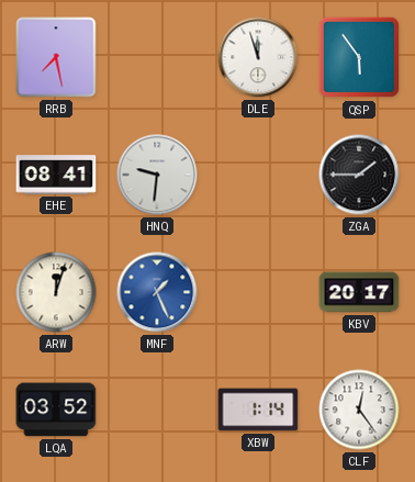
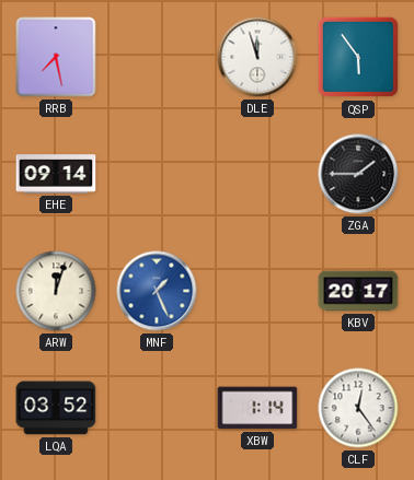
EHE: 08:41 -> 09:14
HNQ: 9:31 -> none
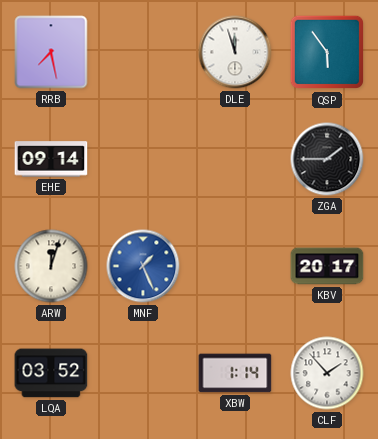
CLF: 12:24 -> 1:53
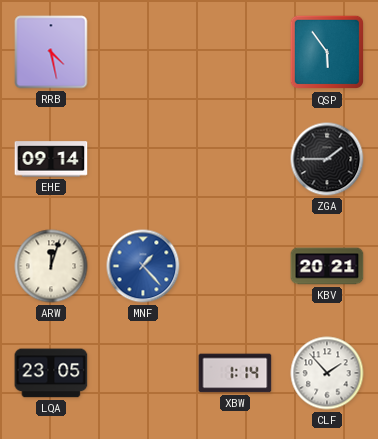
RRB: 7:28 -> 4:28
DLE: 11:57 -> none
MNF: 1:26 -> 1:23
KBV: 20:17 -> 20:21
LQA: 03:52 -> 23:05
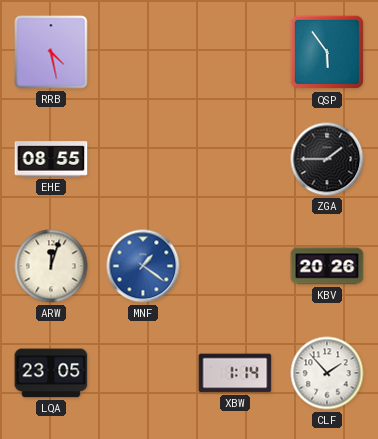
EHE: 09:14 -> 08:55
MNF: 1:23 -> 1:21
KBV: 20:21 -> 20:26
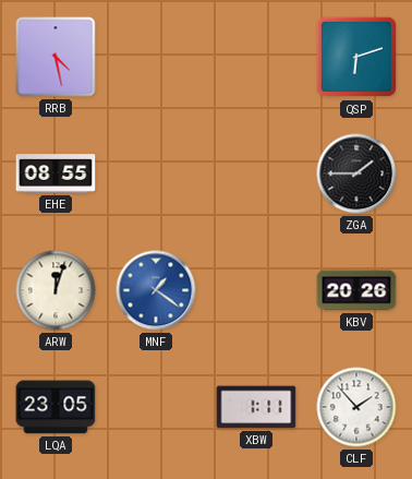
QSP: 5:54 -> 6:12
XBW: 1:14 -> 1:11
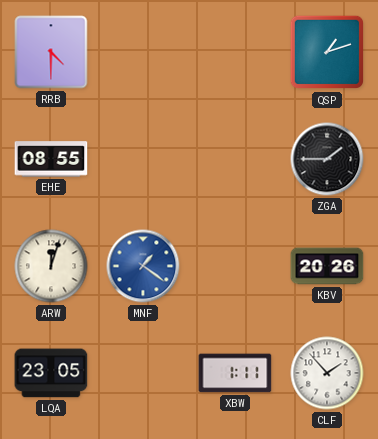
RRB: 4:28 -> 4:30
QSP: 6:12 -> 1:12
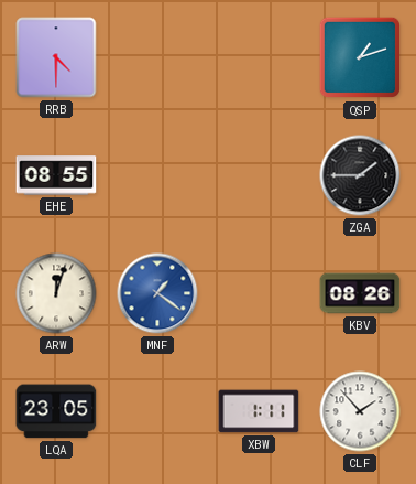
KBV: 20:26 -> 08:26
